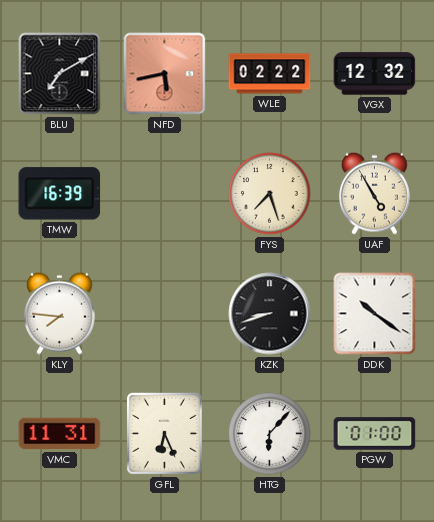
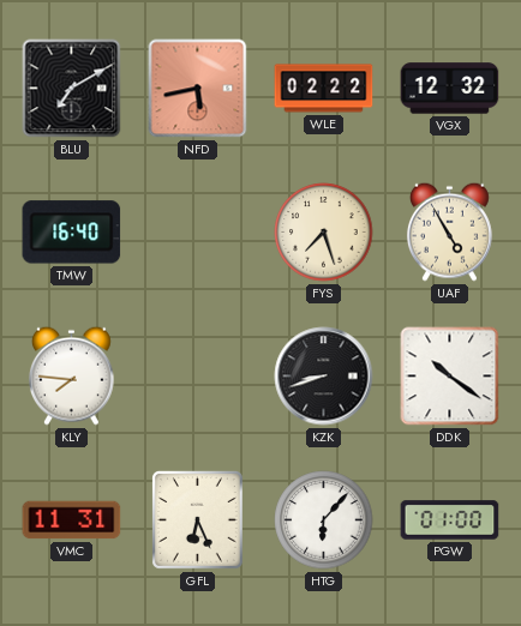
TMW: 16:39 -> 16:40
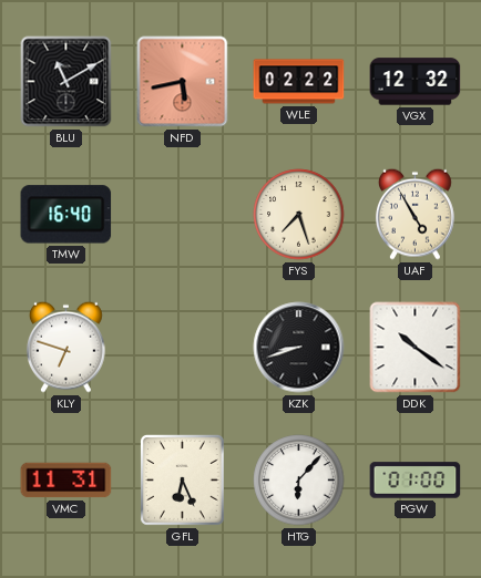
BLU: 7:10 -> 11:10
KLY: 7:46 -> 6:48
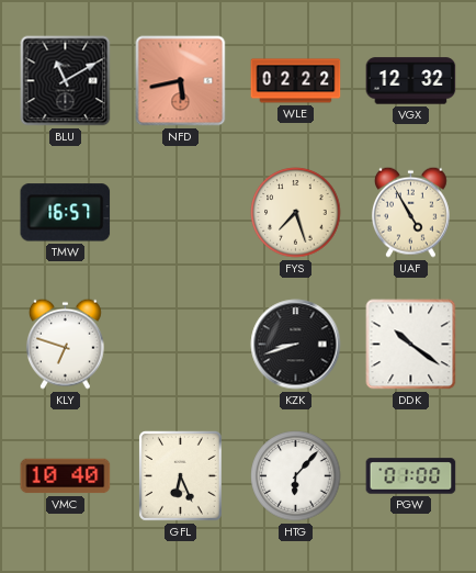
TMW: 16:40 -> 16:57
VMC: 11:31 -> 10:40
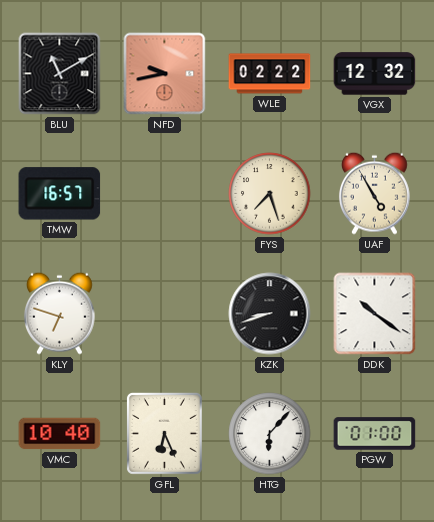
NFD: 5:43 -> 9:43
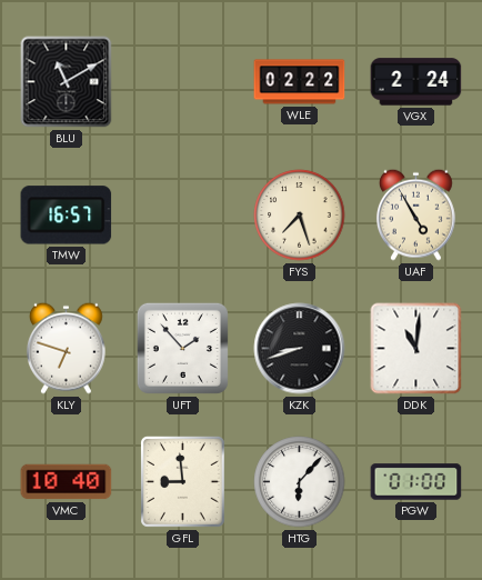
NFD: 9:43 -> none
VGX: 12:32 -> 2:24
UFT: none -> 1:53
DDK: 10:21 -> 11:01
GFL: 6:26 -> 8:59
